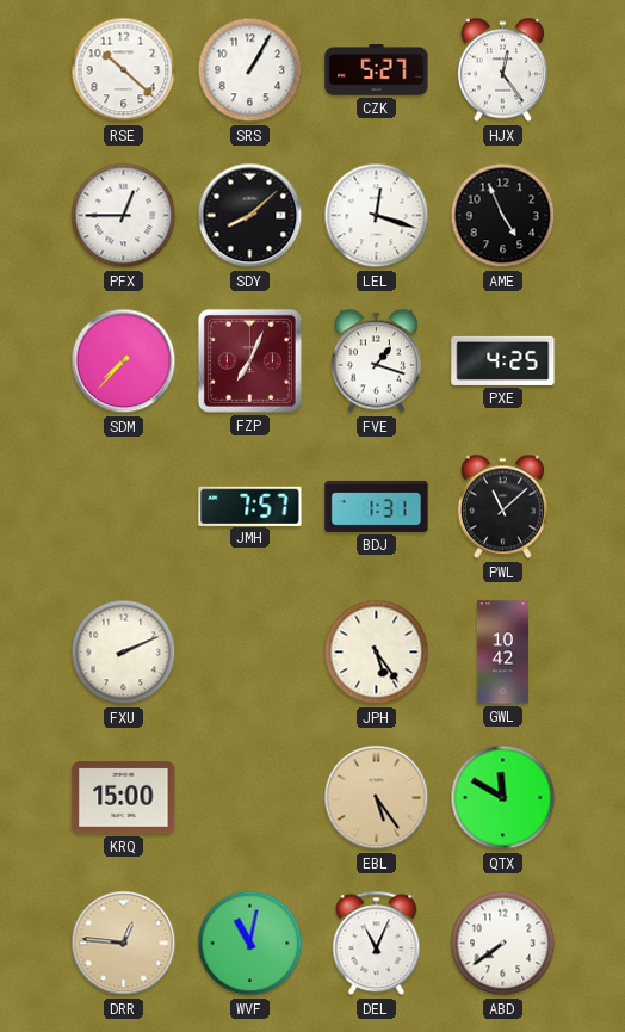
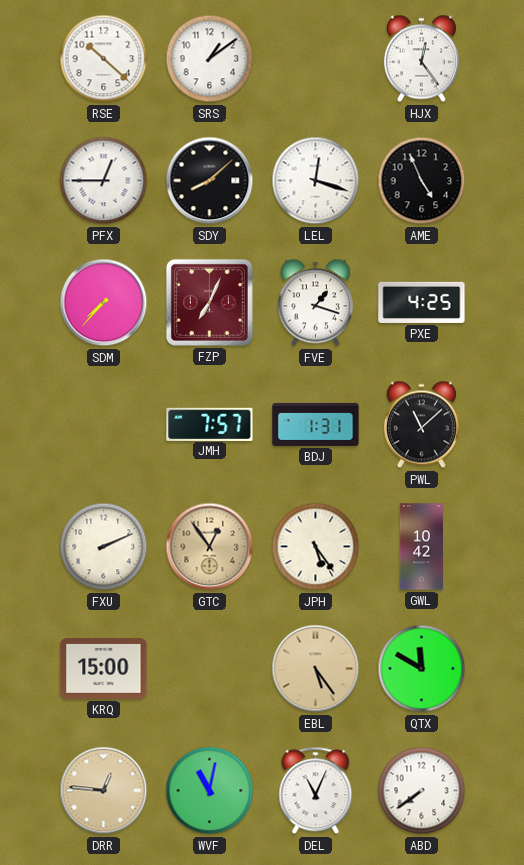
SRS: 1:05 -> 1:09
CZK: 5:27 -> none
GTC: none -> 12:54
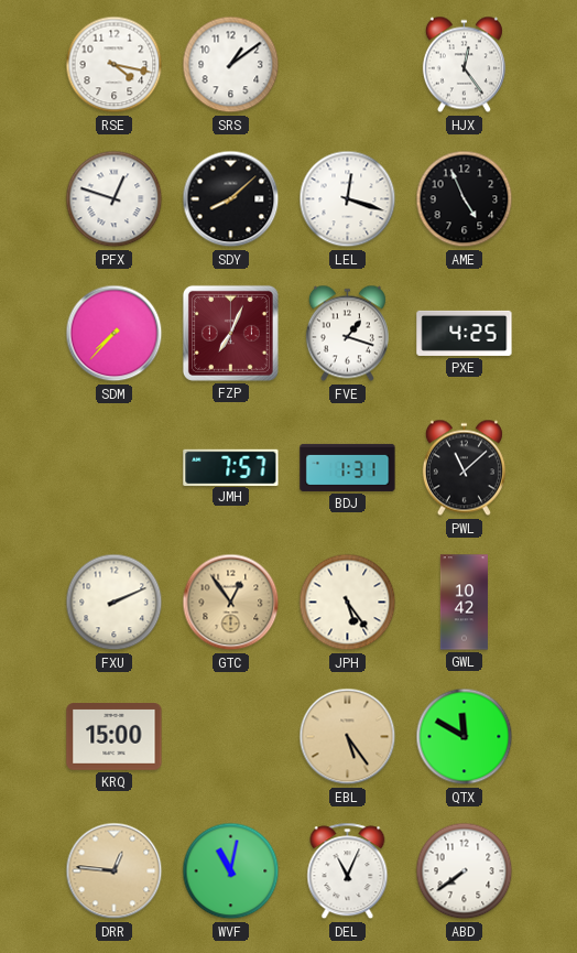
RSE: 10:22 -> 4:17
PFX: 12:45 -> 12:48
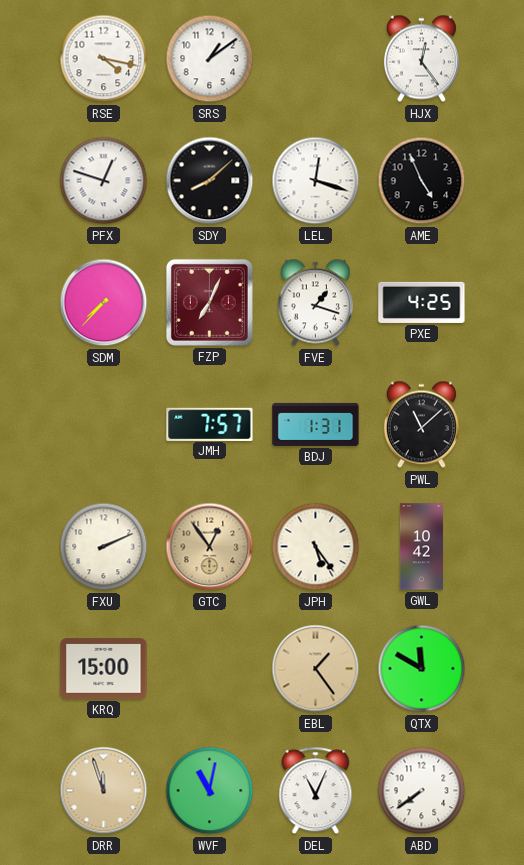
EBL: 5:24 -> 1:24
DRR: 12:46 -> 11:57
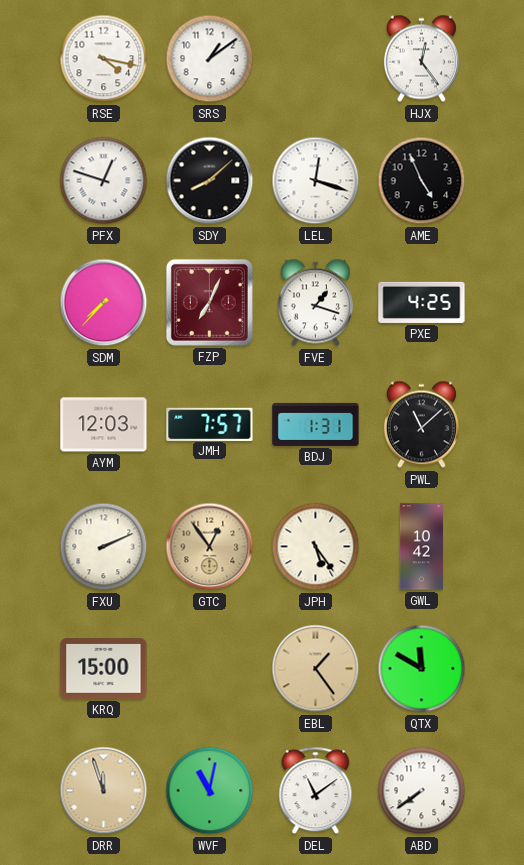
AYM: none -> 12:03
DEL: 11:04 -> 11:09
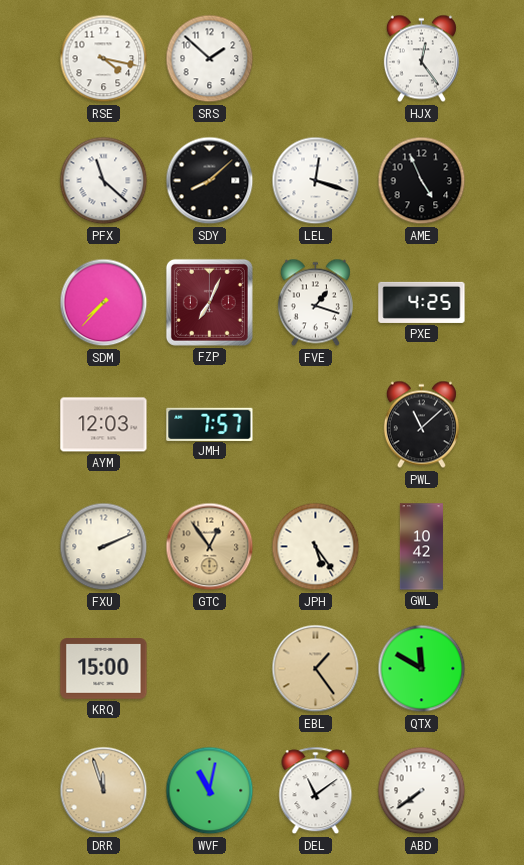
SRS: 1:09 -> 1:52
PFX: 12:48 -> 11:22
BDJ: 1:31 -> none
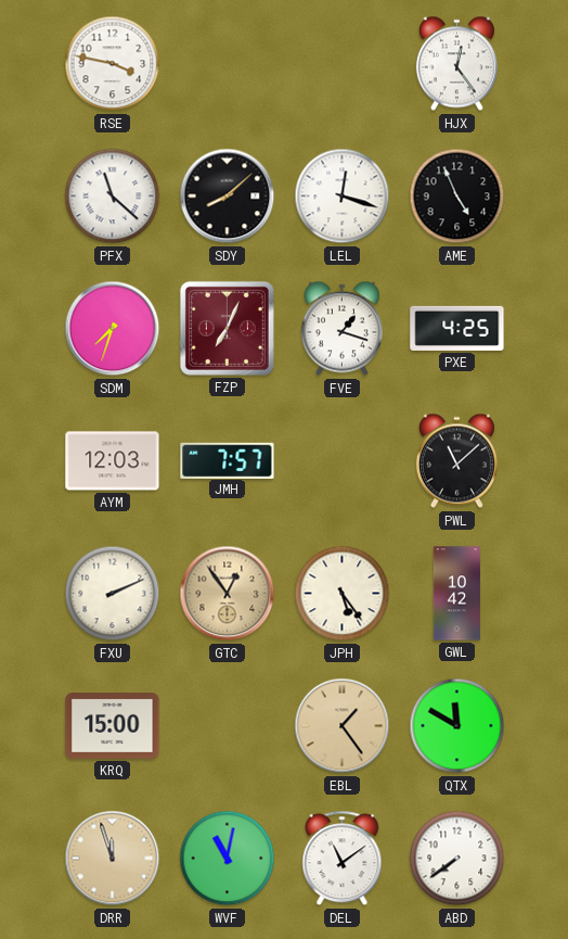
RSE: 4:17 -> 3:47
SRS: 1:52 -> none
SDM: 7:37 -> 7:33
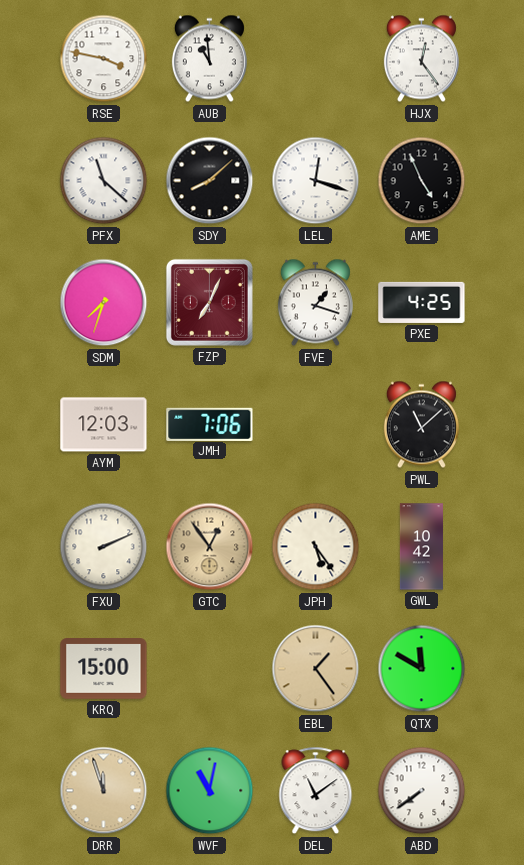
AUB: none -> 10:59
JMH: 7:57 -> 7:06
